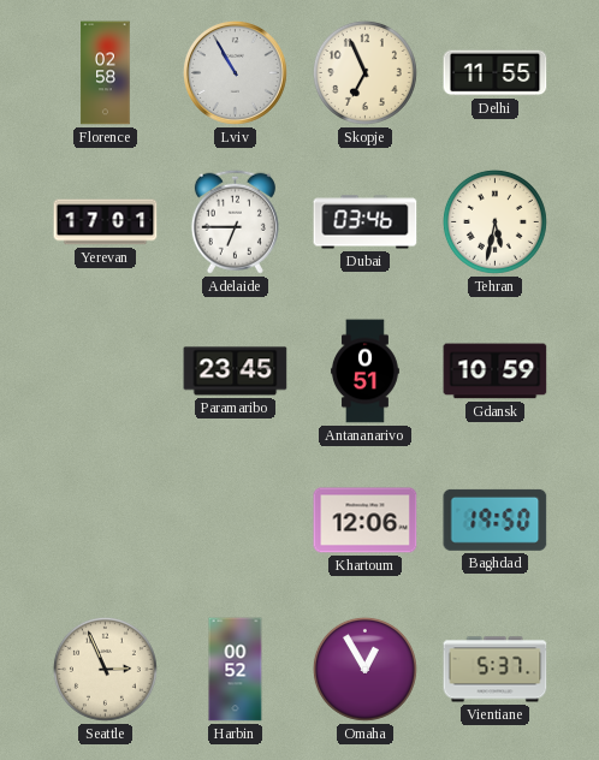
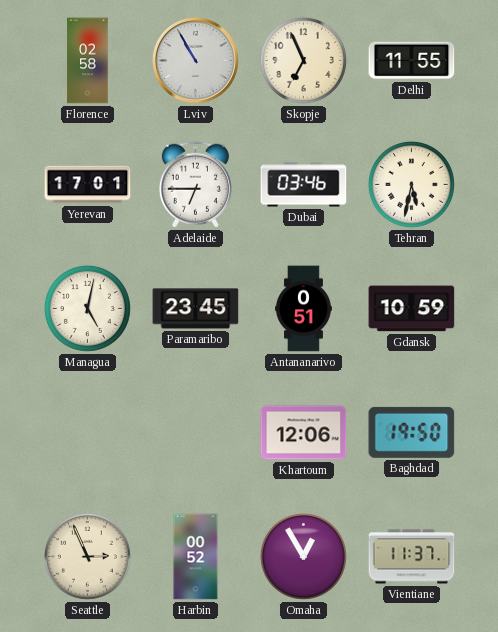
Managua: none -> 5:02
Vientiane: 5:37 -> 11:37
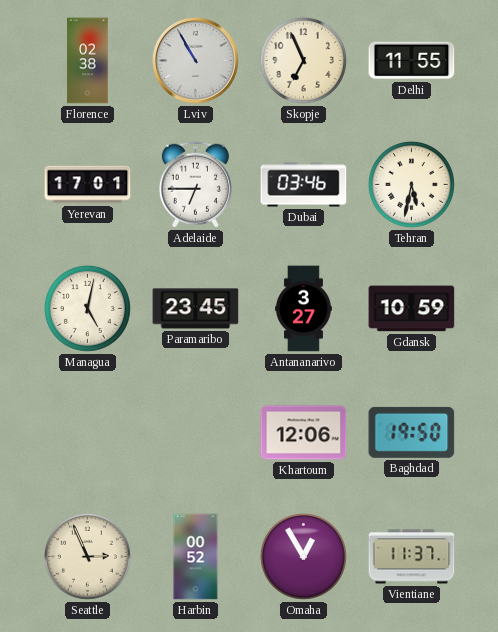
Florence: 02:58 -> 02:38
Antananarivo: 0:51 -> 3:27
